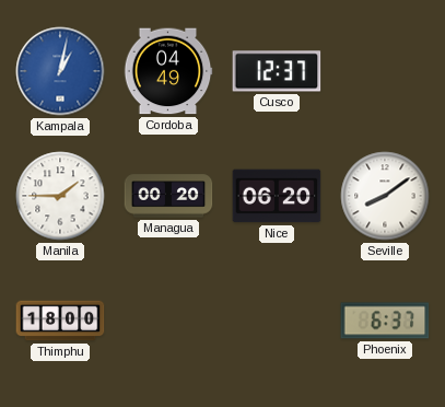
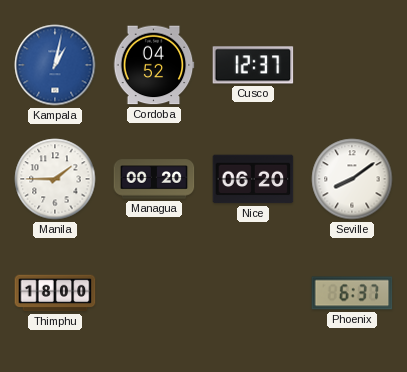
Cordoba: 04:49 -> 04:52
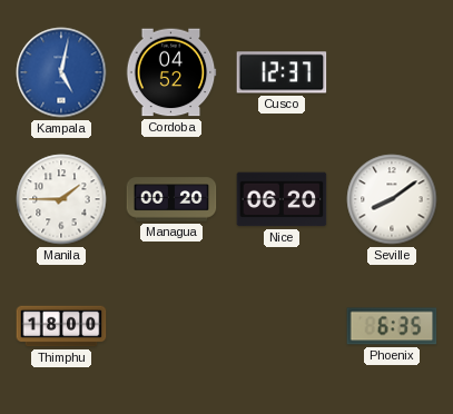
Kampala: 1:02 -> 5:02
Phoenix: 6:37 -> 6:35
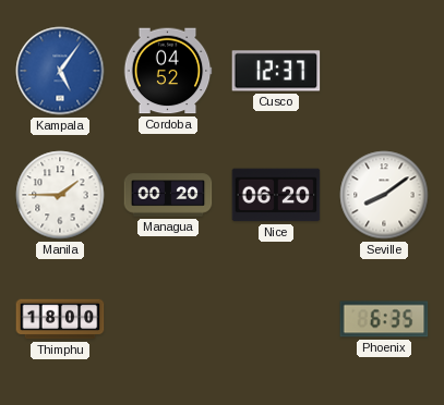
Kampala: 5:02 -> 5:06
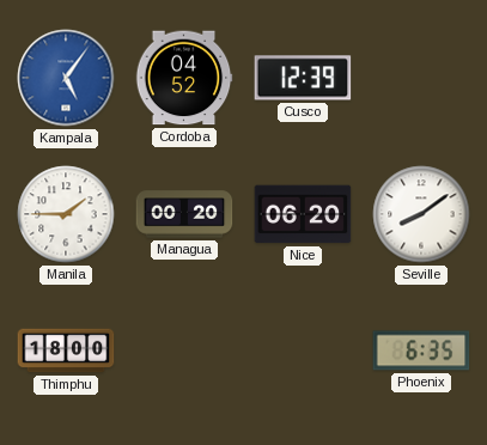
Cusco: 12:37 -> 12:39
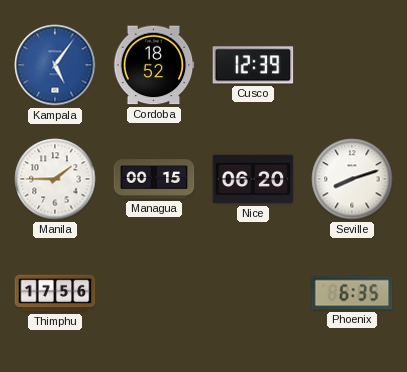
Cordoba: 04:52 -> 18:52
Managua: 00:20 -> 00:15
Seville: 8:09 -> 8:12
Thimphu: 18:00 -> 17:56
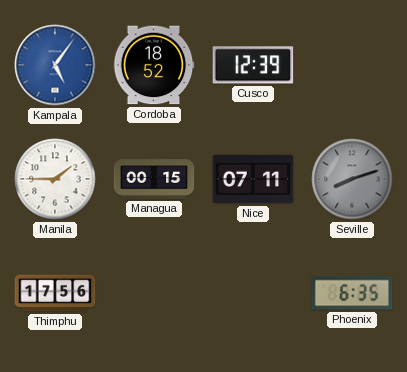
Nice: 06:20 -> 07:11
Seville dial: white -> grey
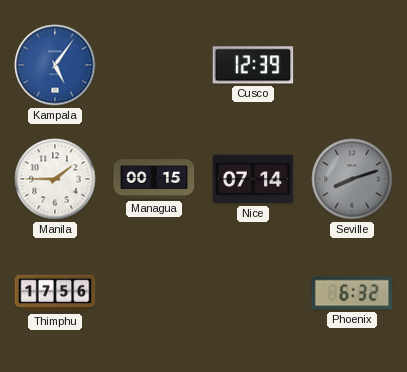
Cordoba: 18:52 -> none
Nice: 07:11 -> 07:14
Phoenix: 6:35 -> 6:32
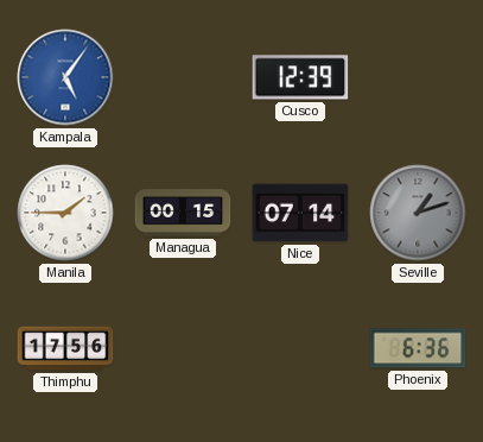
Seville: 8:12 -> 1:12
Phoenix: 6:32 -> 6:36
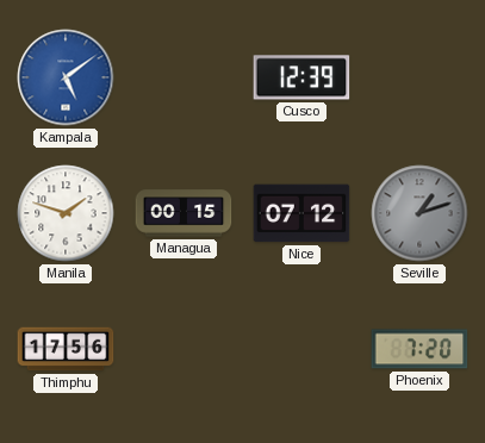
Kampala: 5:06 -> 5:09
Manila: 1:45 -> 1:48
Nice: 07:14 -> 07:12
Phoenix: 6:36 -> 7:20
